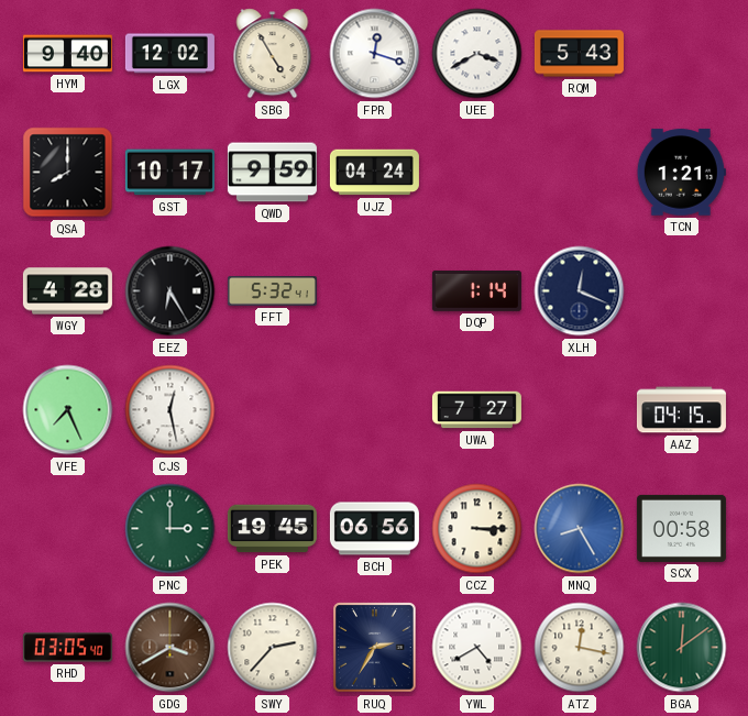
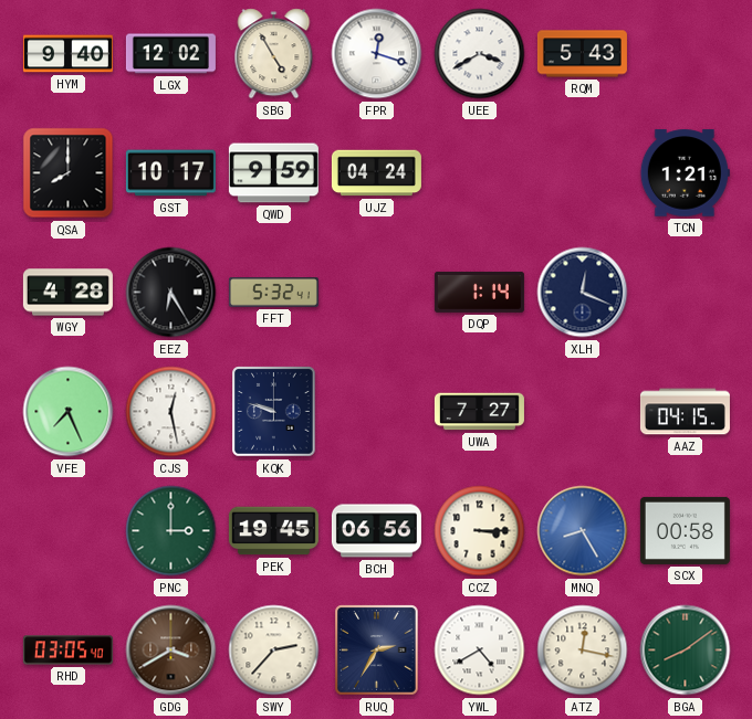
KQK: none -> 9:48
BGA: 12:09 -> 8:09
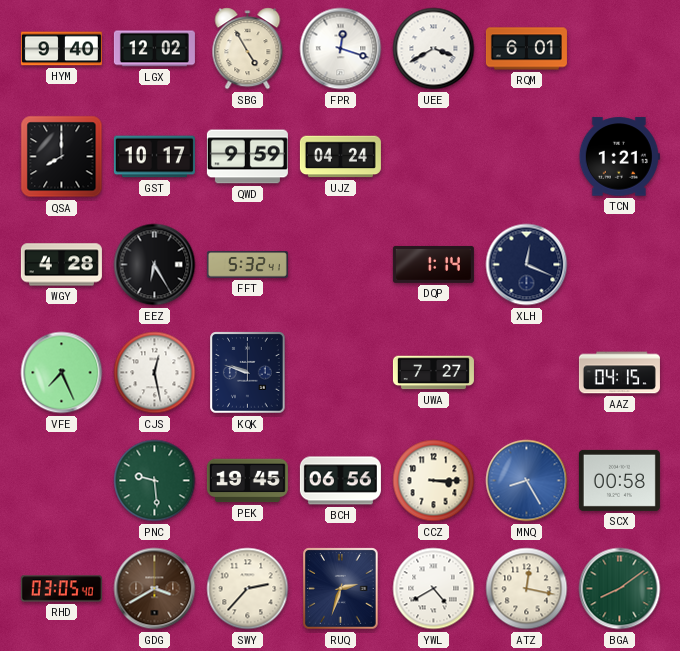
RQM: 5:43 -> 6:01
PNC: 3:00 -> 9:29
RUQ: 2:35 -> 2:33
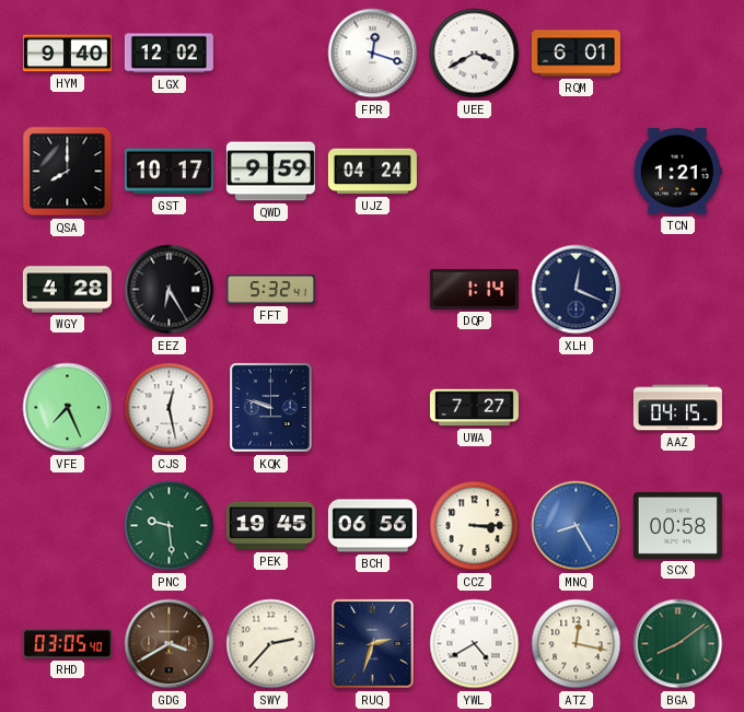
SBG: 4:55 -> none
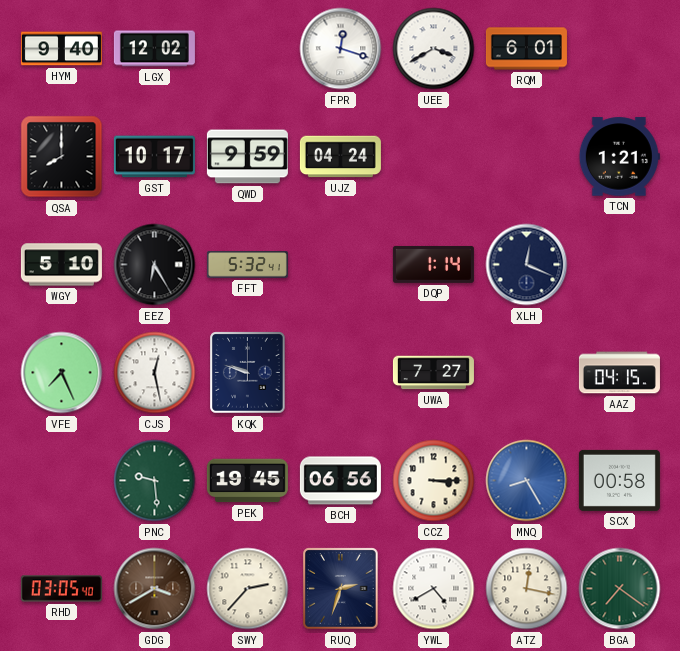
WGY: 4:28 -> 5:10
BGA: 8:09 -> 7:21
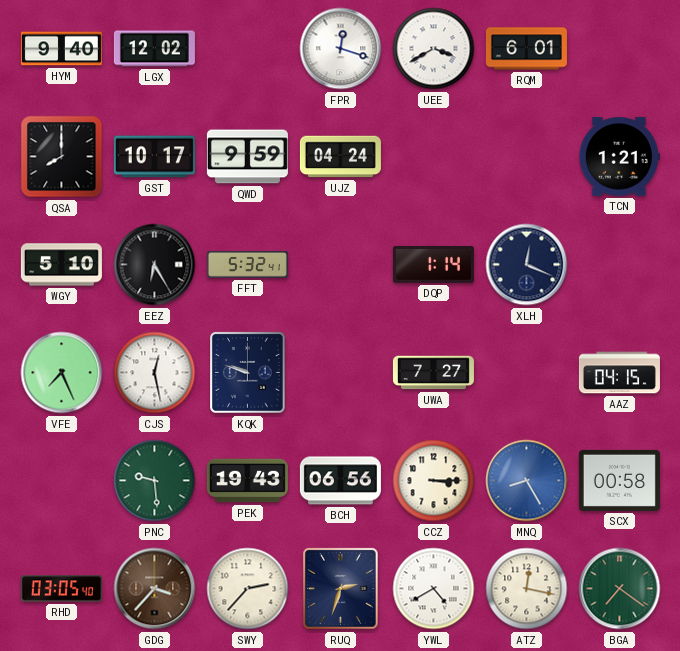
PEK: 19:45 -> 19:43
GDG: 3:40 -> 3:37
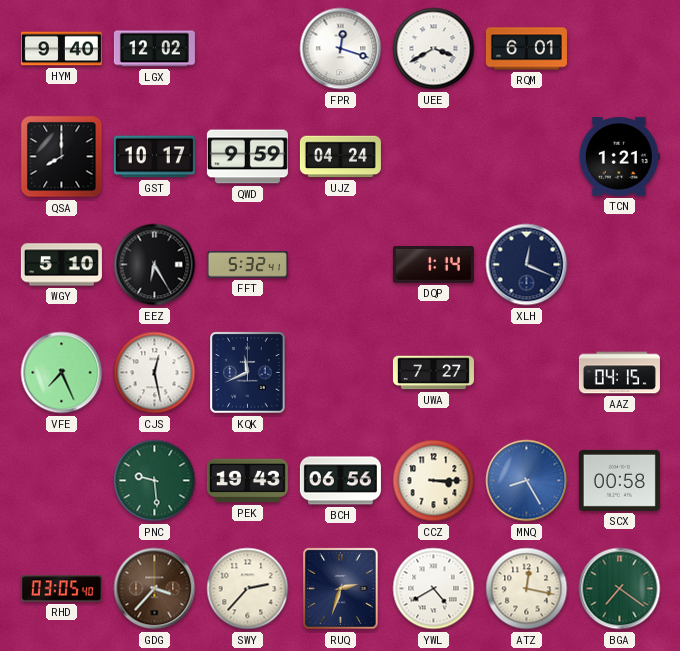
KQK: 9:48 -> 11:41
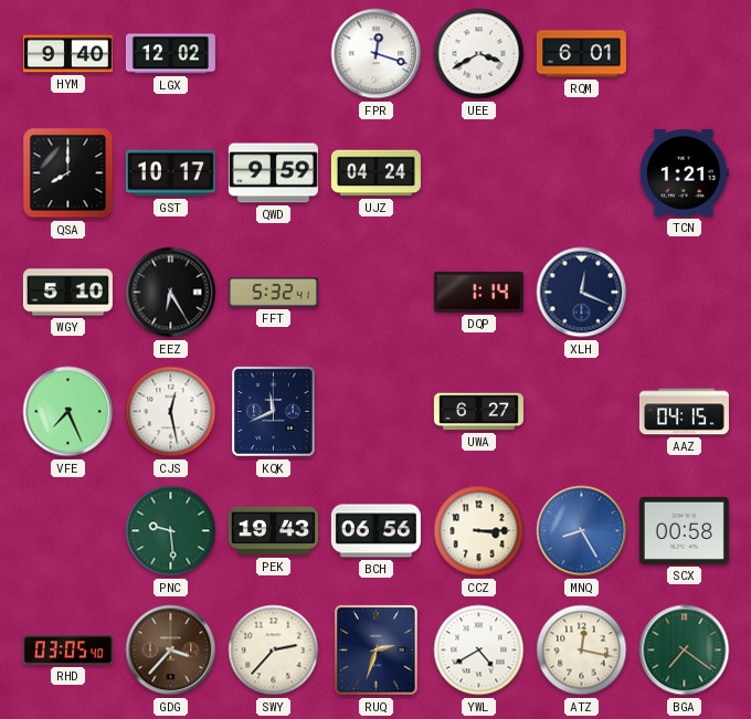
UWA: 7:27 -> 6:27
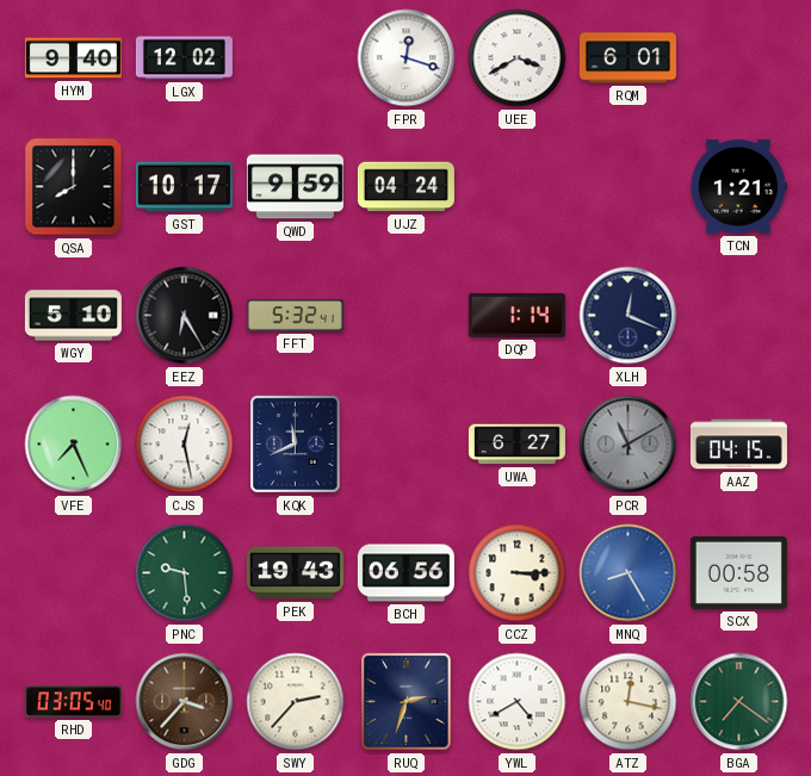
PCR: none -> 11:10
